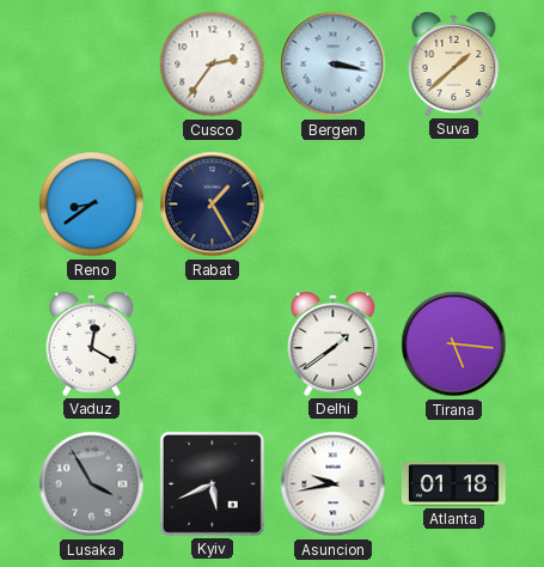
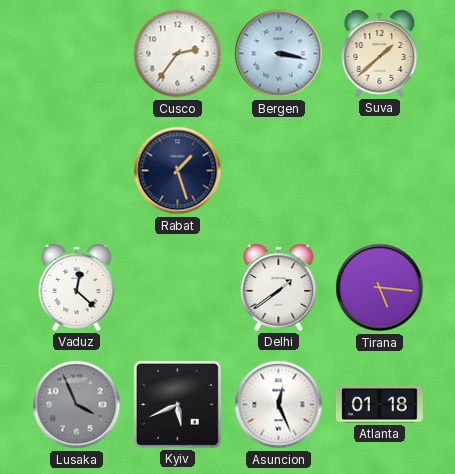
Reno: 8:39 -> none
Rabat: 1:25 -> 1:27
Vaduz: 12:20 -> 12:22
Lusaka: 3:55 -> 3:56
Asuncion: 9:43 -> 12:26
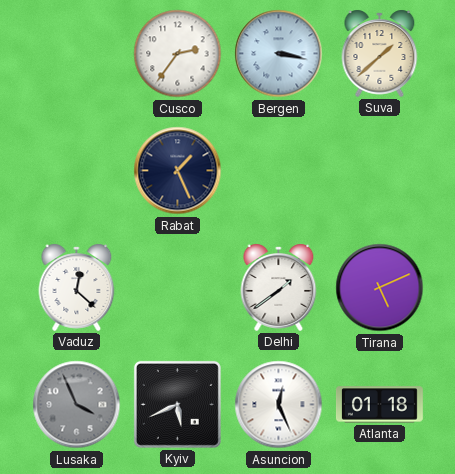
Rabat: 1:27 -> 1:26
Tirana: 5:16 -> 5:11
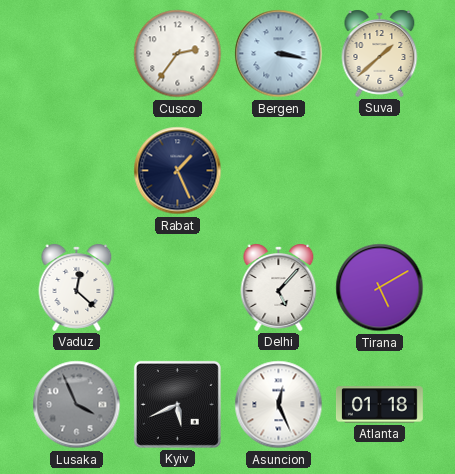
Delhi: 1:39 -> 5:07
Tirana: 5:11 -> 5:10
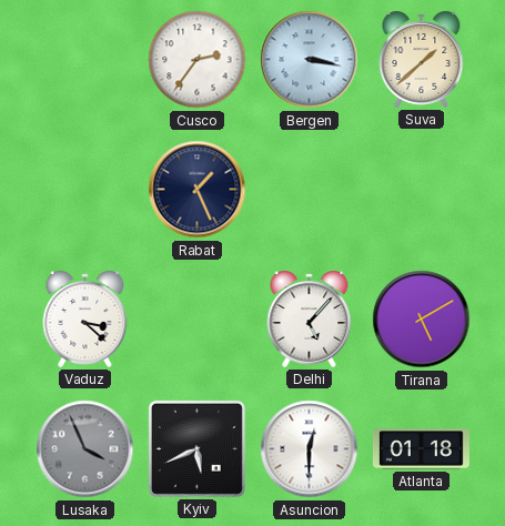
Vaduz: 12:22 -> 3:22
Asuncion: 12:26 -> 12:30
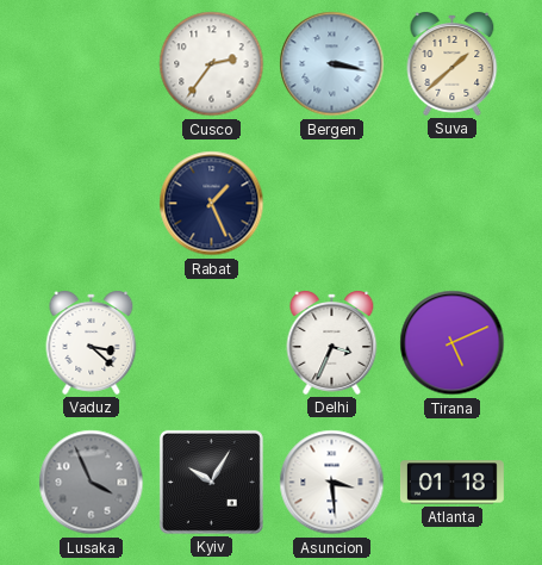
Delhi: 5:07 -> 3:34
Tirana: 5:10 -> 5:11
Kyiv: 5:41 -> 10:05
Asuncion: 12:30 -> 3:29
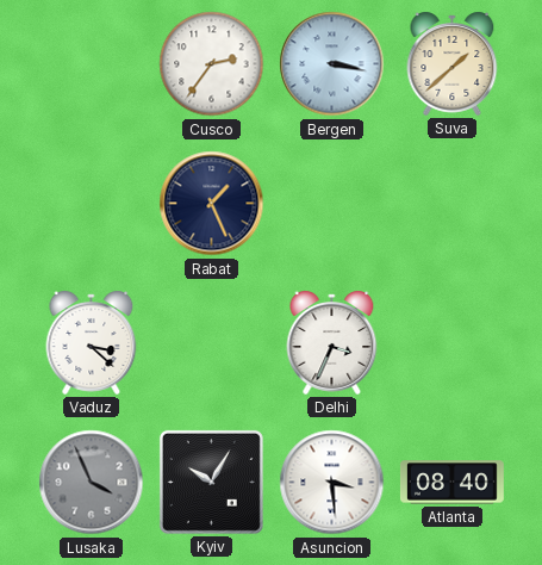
Tirana: 5:11 -> none
Atlanta: 01:18 -> 08:40
